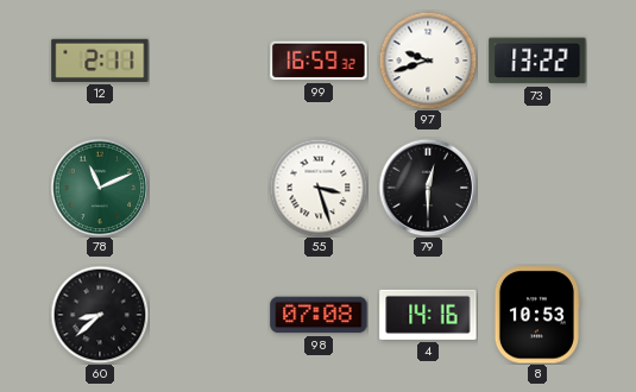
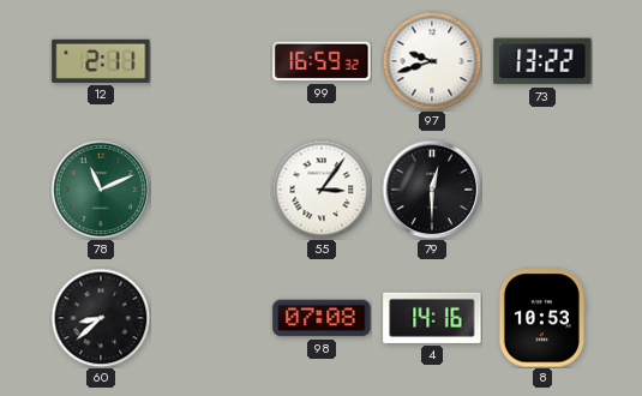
55: 3:27 -> 3:06
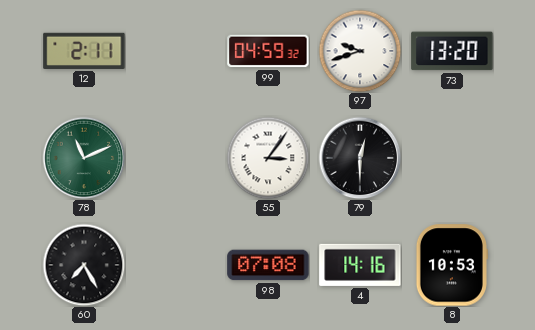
99: 16:59 -> 04:59
73: 13:22 -> 13:20
60: 8:38 -> 7:25
